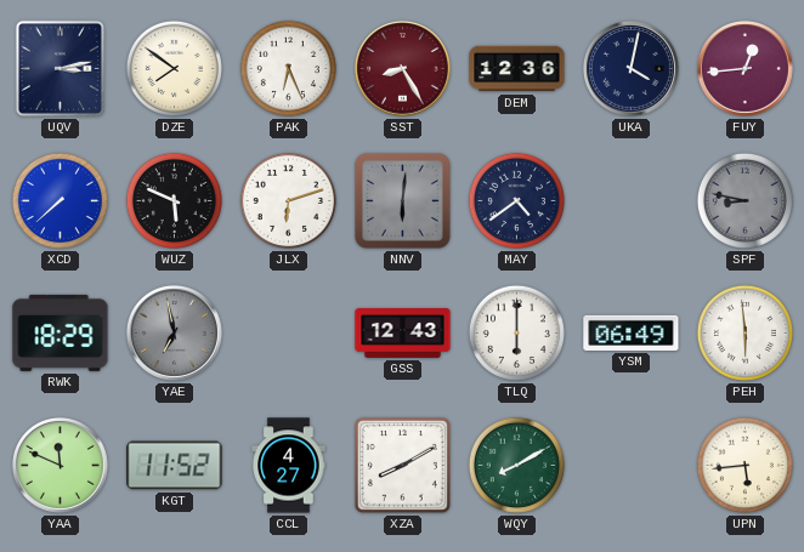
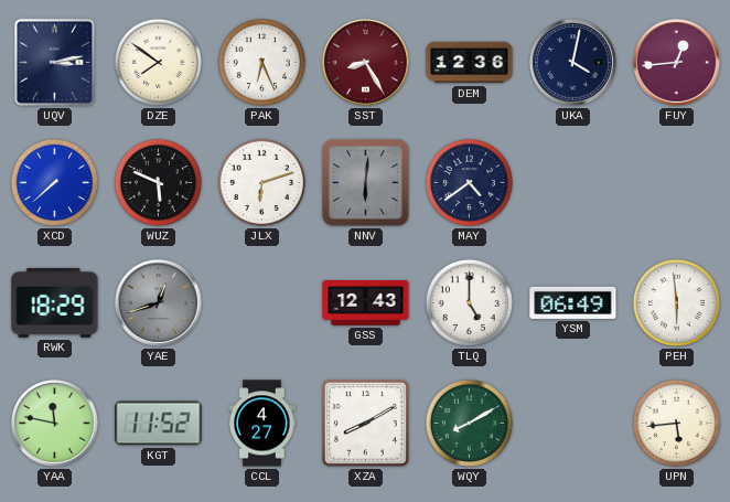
SPF: 8:47 -> none
YAE: 6:58 -> 12:42
TLQ: 6:00 -> 5:00
YAA: 11:49 -> 11:47
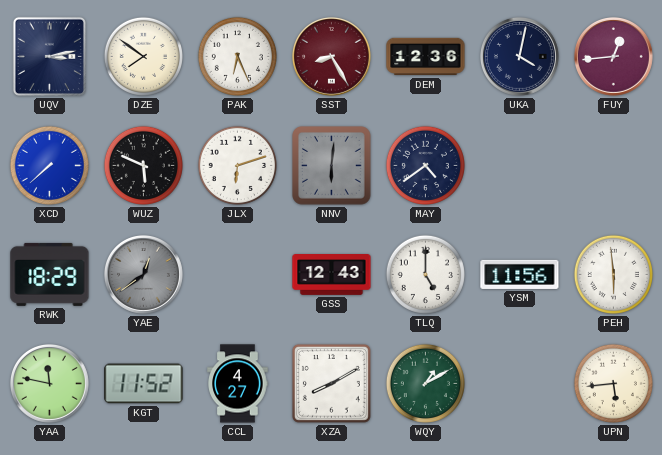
YAE: 12:42 -> 12:39
YSM: 06:49 -> 11:56
WQY: 8:10 -> 1:10
